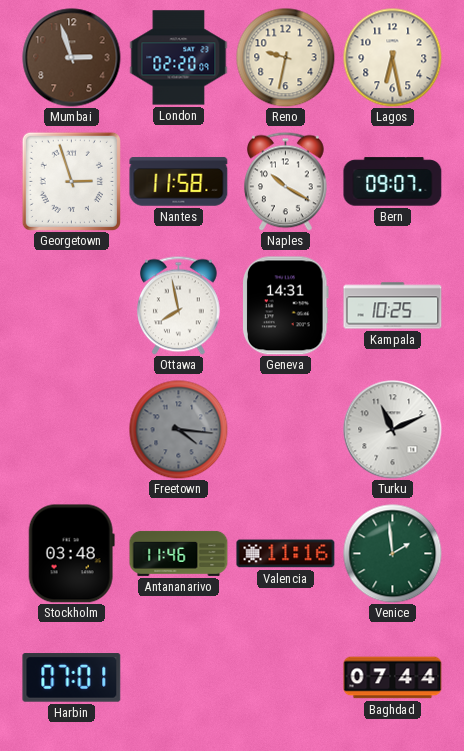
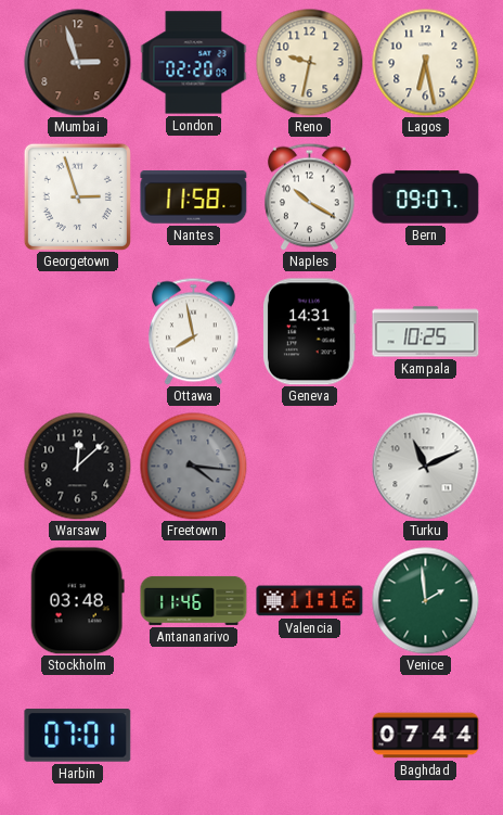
Warsaw: none -> 12:08
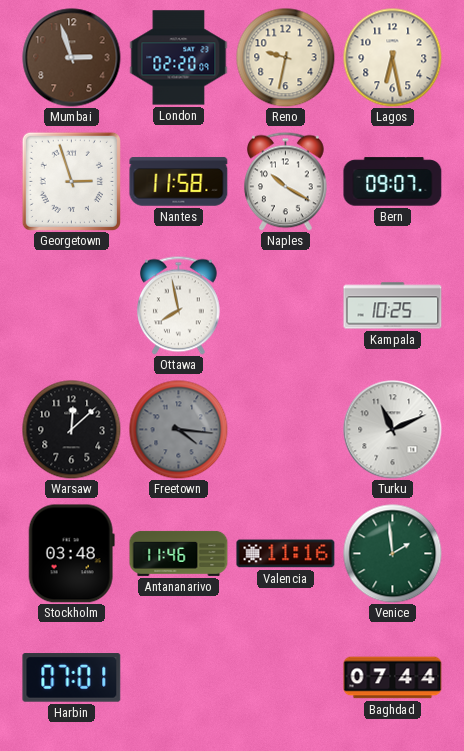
Geneva: 14:31 -> none
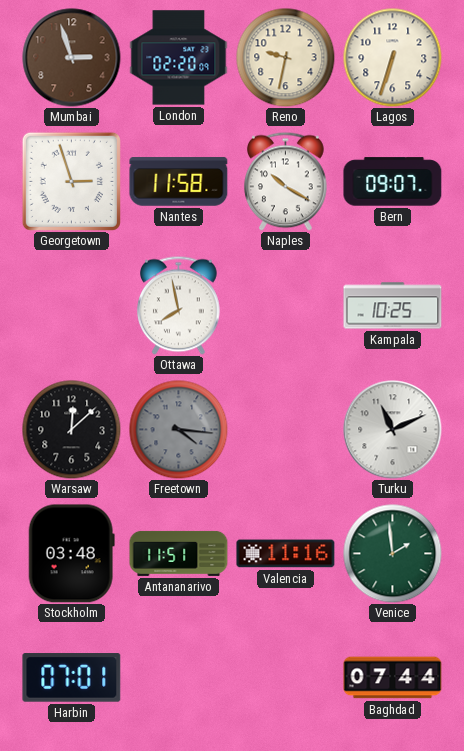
Lagos: 6:28 -> 6:33
Antananarivo: 11:46 -> 11:51
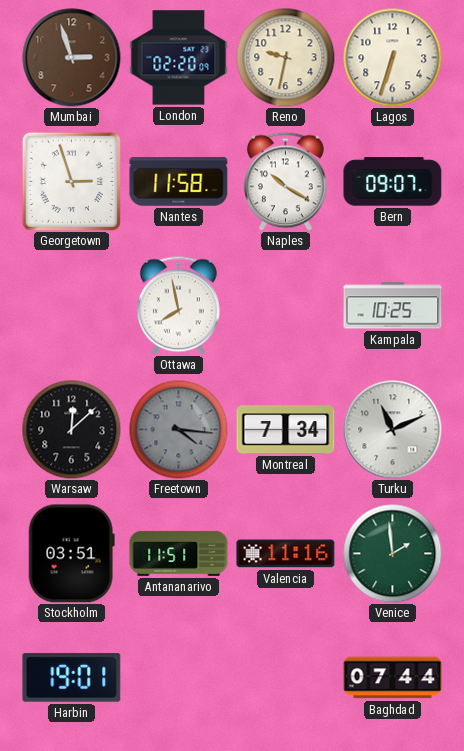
Montreal: none -> 7:34
Stockholm: 03:48 -> 03:51
Harbin: 07:01 -> 19:01
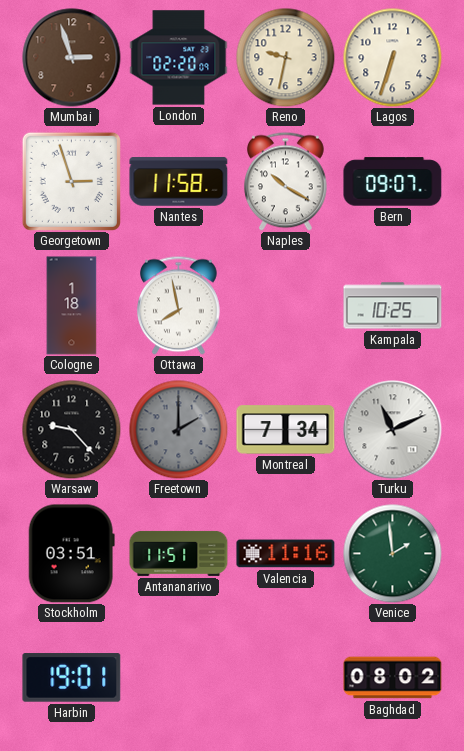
Cologne: none -> 1:18
Warsaw: 12:08 -> 9:23
Freetown: 4:16 -> 2:00
Baghdad: 07:44 -> 08:02
